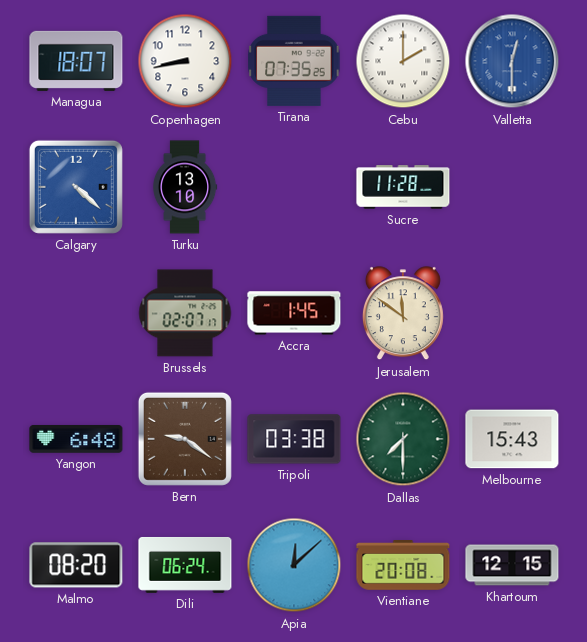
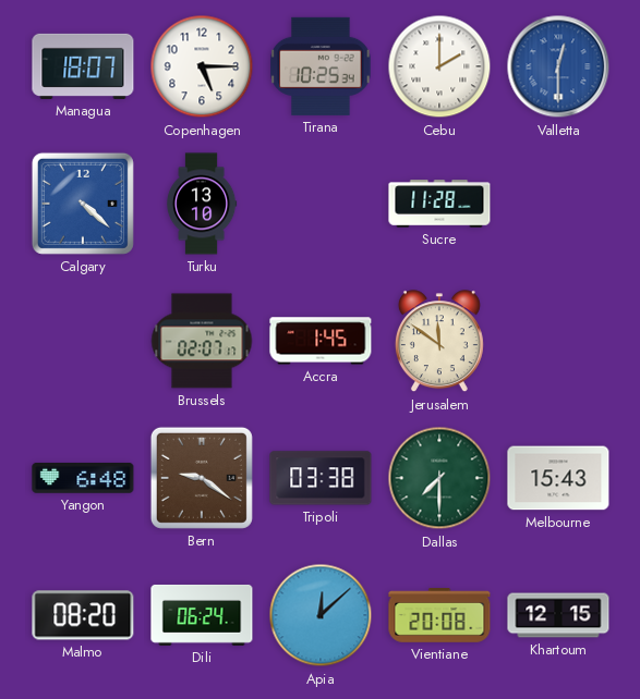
Copenhagen: 8:43 -> 5:15
Tirana: 07:35 -> 10:25
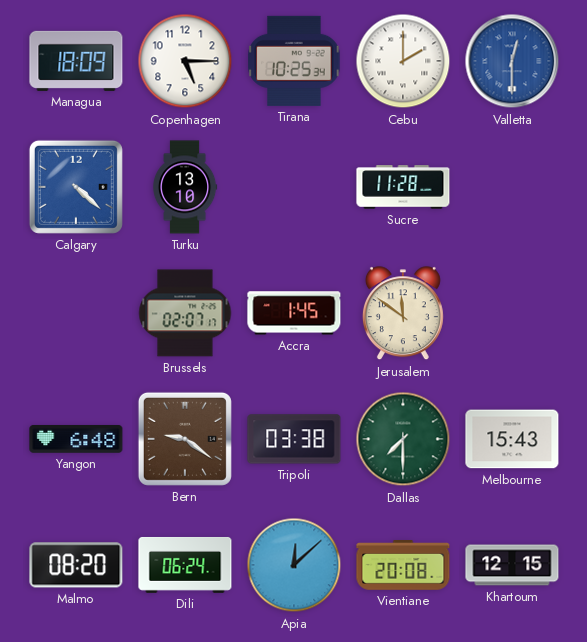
Managua: 18:07 -> 18:09
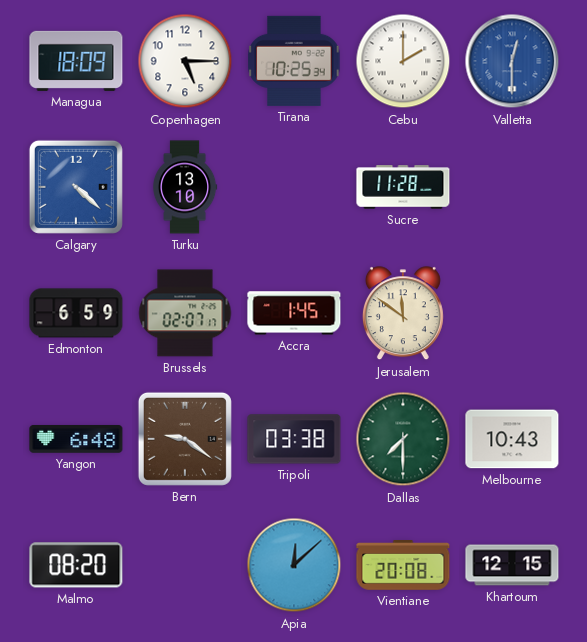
Edmonton: none -> 6:59
Melbourne: 15:43 -> 10:43
Dili: 06:24 -> none
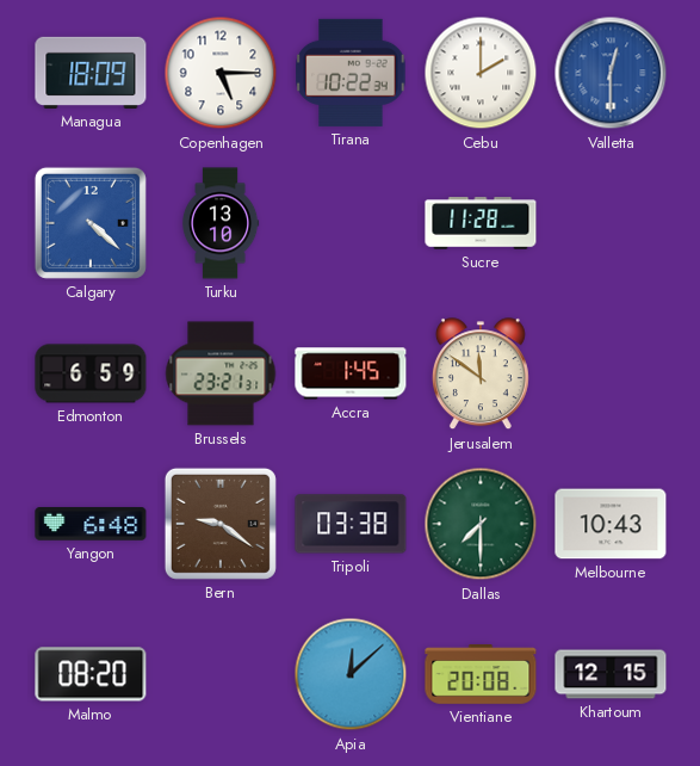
Tirana: 10:25 -> 10:22
Brussels: 02:07 -> 23:21
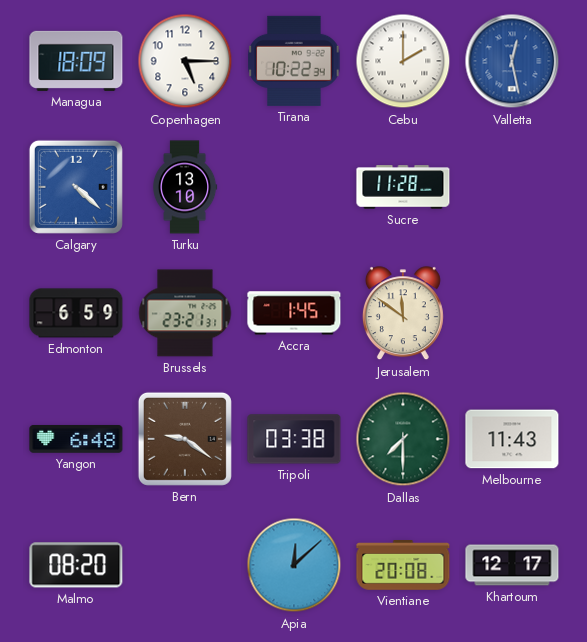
Valletta: 12:30 -> 12:28
Melbourne: 10:43 -> 11:43
Khartoum: 12:15 -> 12:17
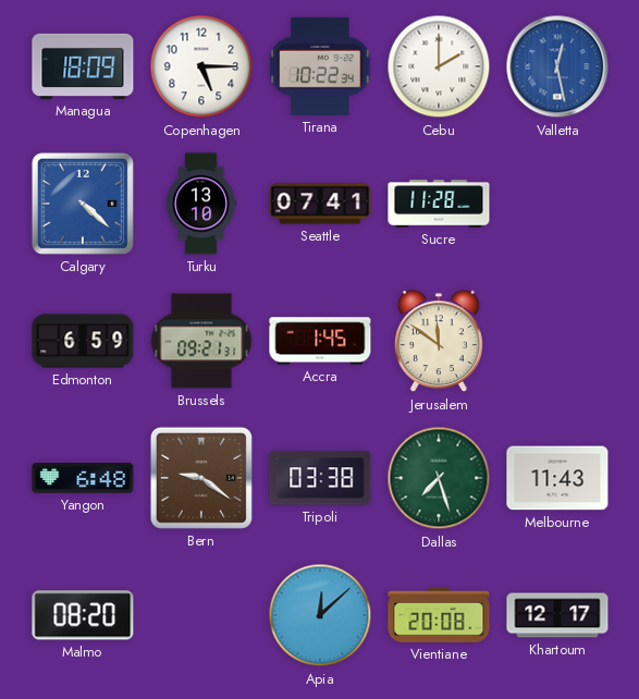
Seattle: none -> 07:41
Brussels: 23:21 -> 09:21
Dallas: 7:30 -> 7:27
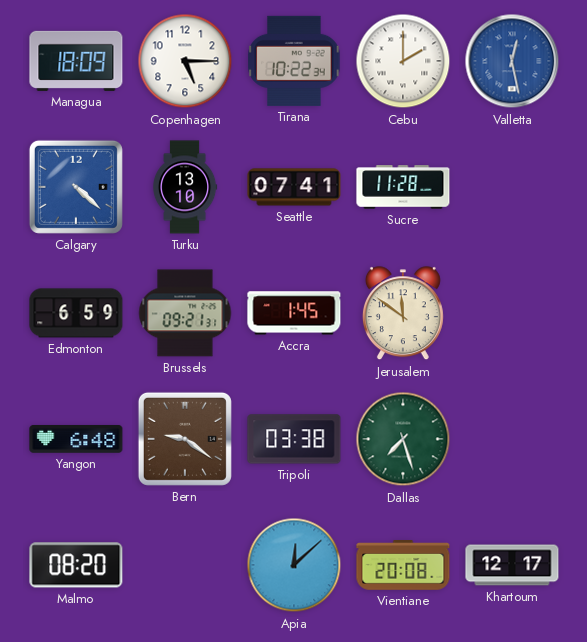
Melbourne: 11:43 -> none
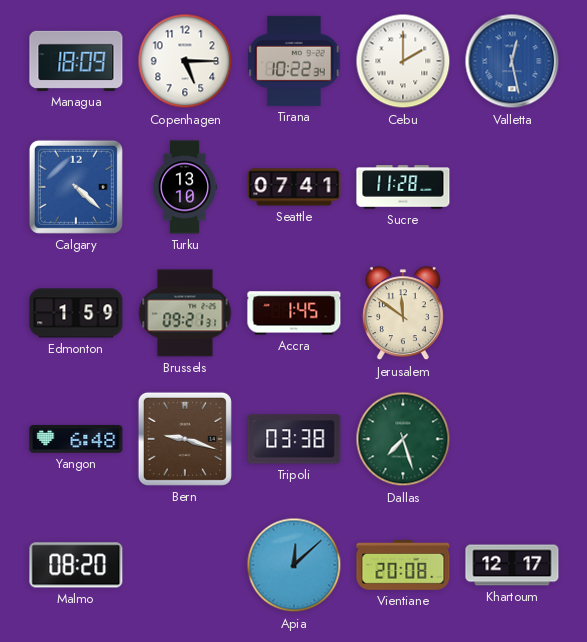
Edmonton: 6:59 -> 1:59
Bern: 9:21 -> 9:18
